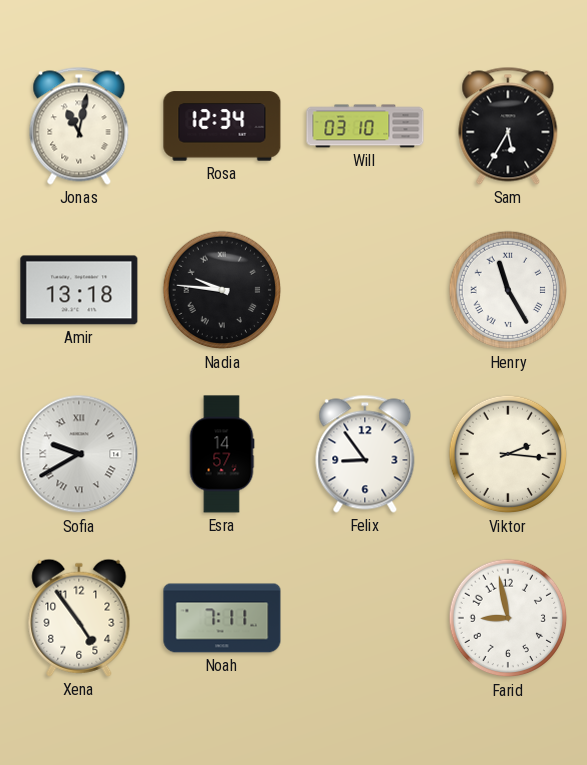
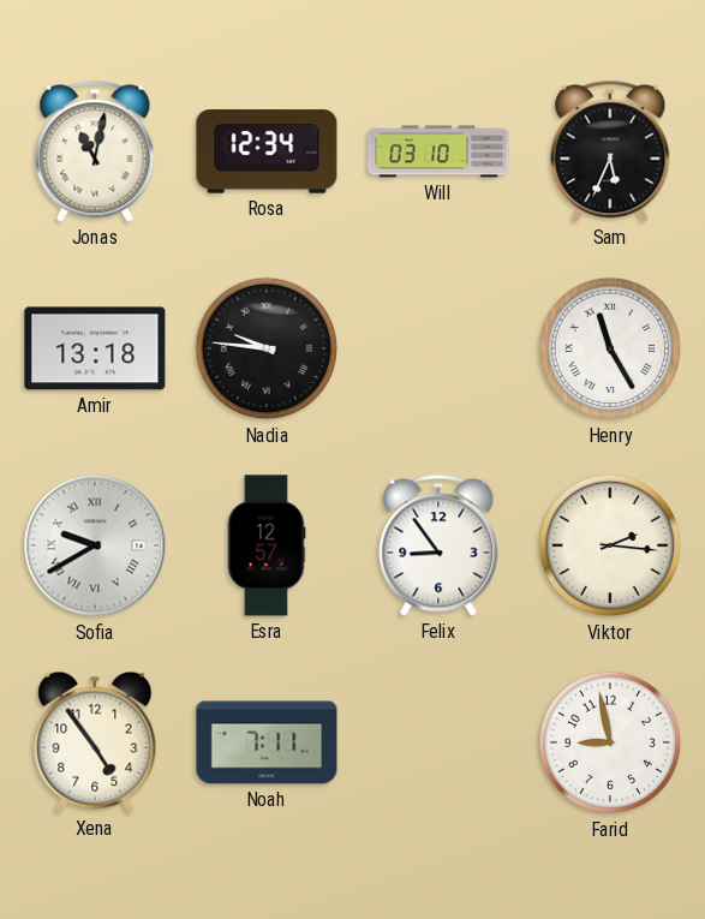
Sam: 5:35 -> 5:34
Esra: 14:57 -> 12:57
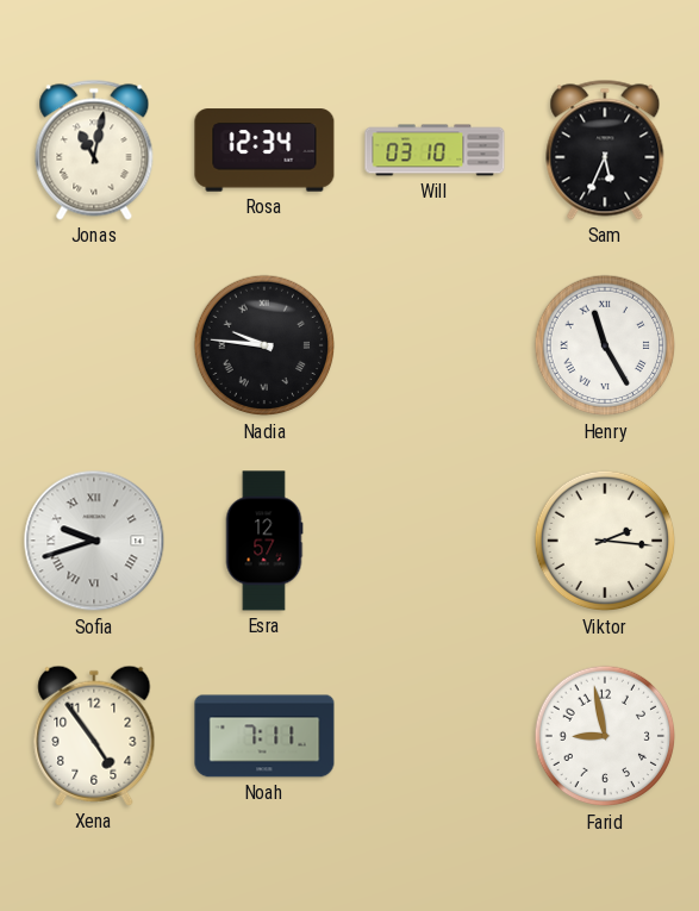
Amir: 13:18 -> none
Sofia: 9:40 -> 9:42
Felix: 8:54 -> none
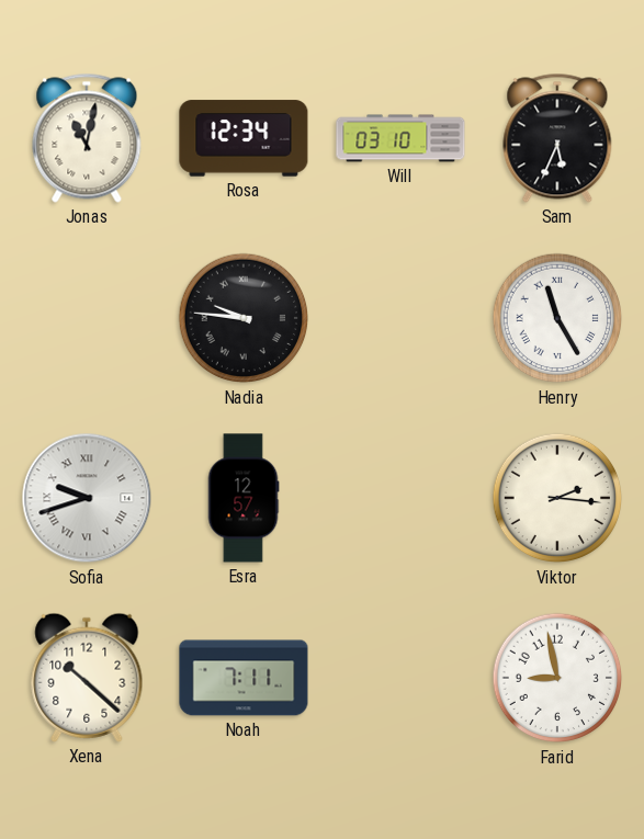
Xena: 4:54 -> 10:22
